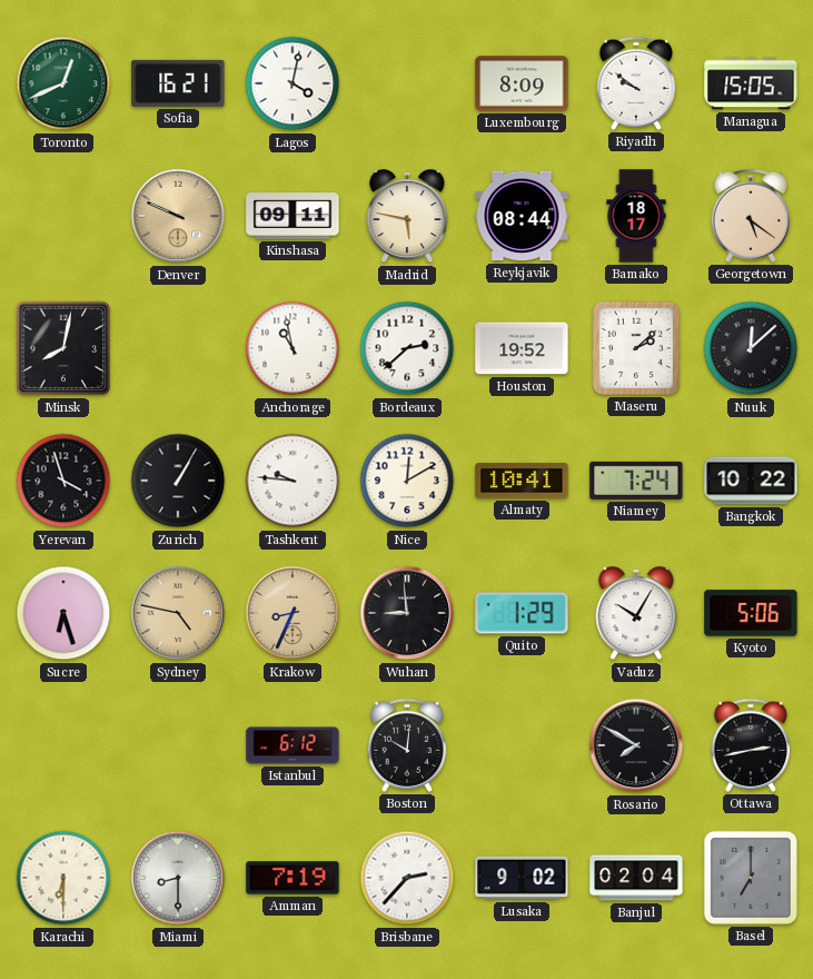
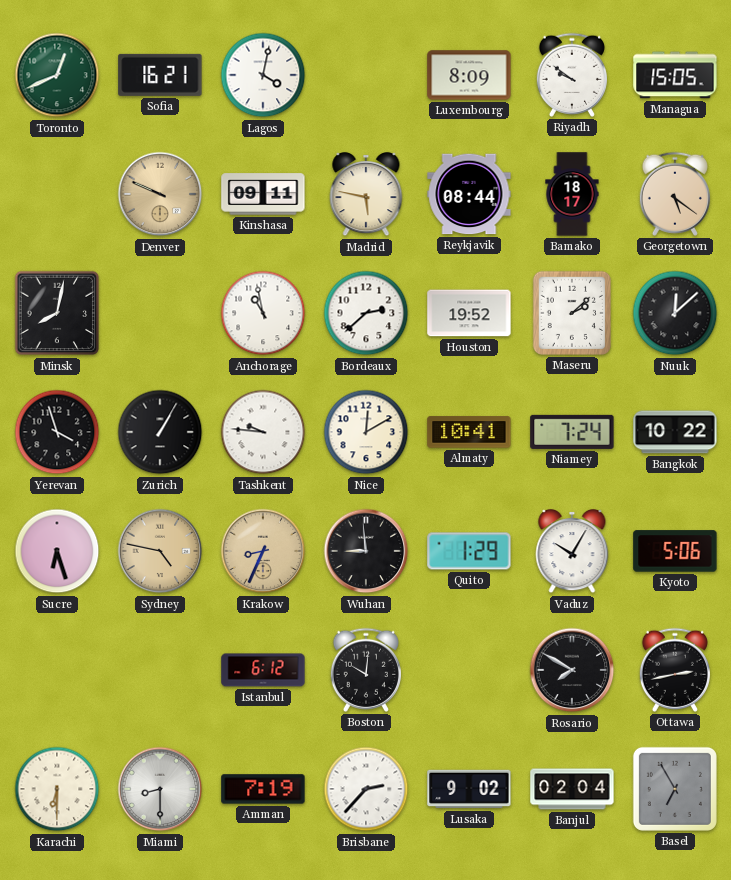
Basel: 7:00 -> 6:55
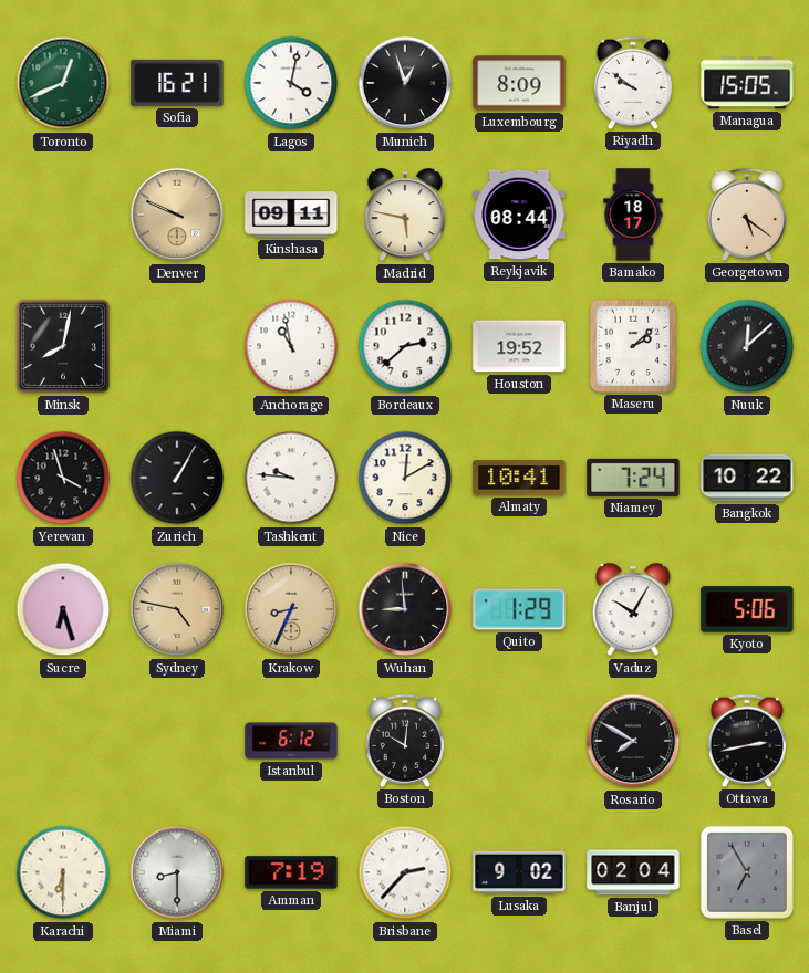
Munich: none -> 12:57
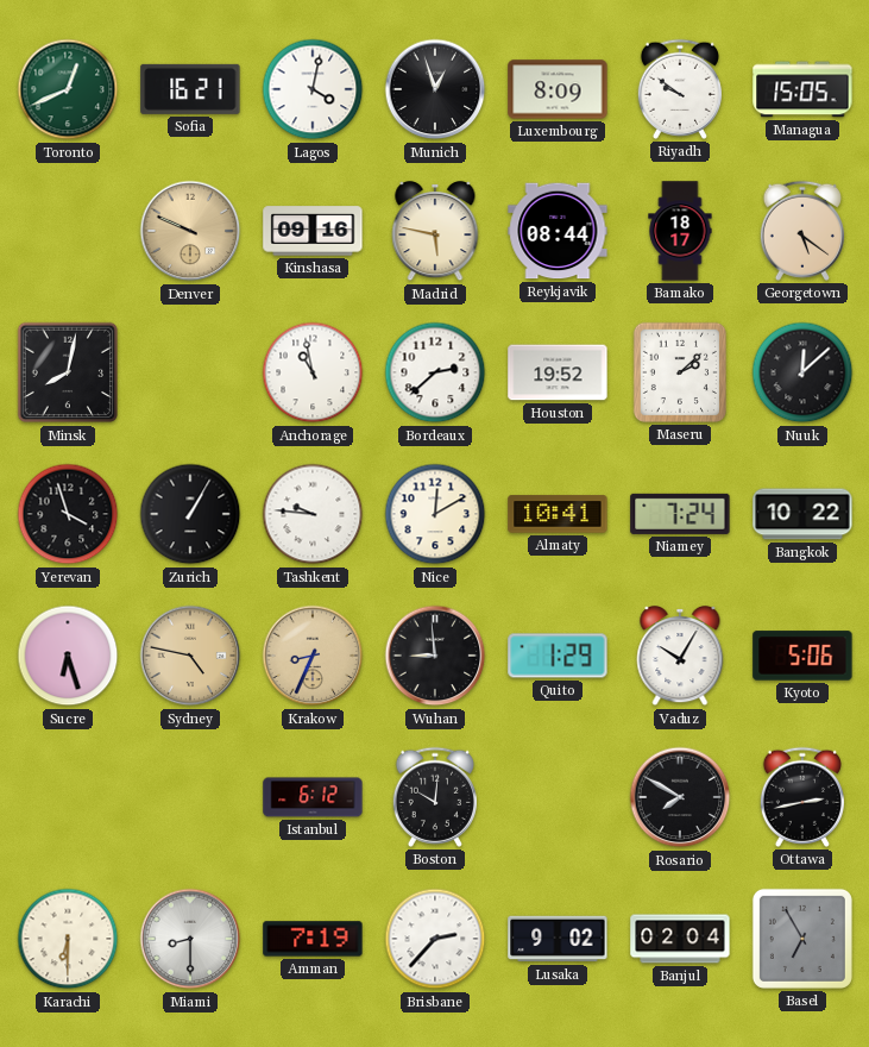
Kinshasa: 09:11 -> 09:16
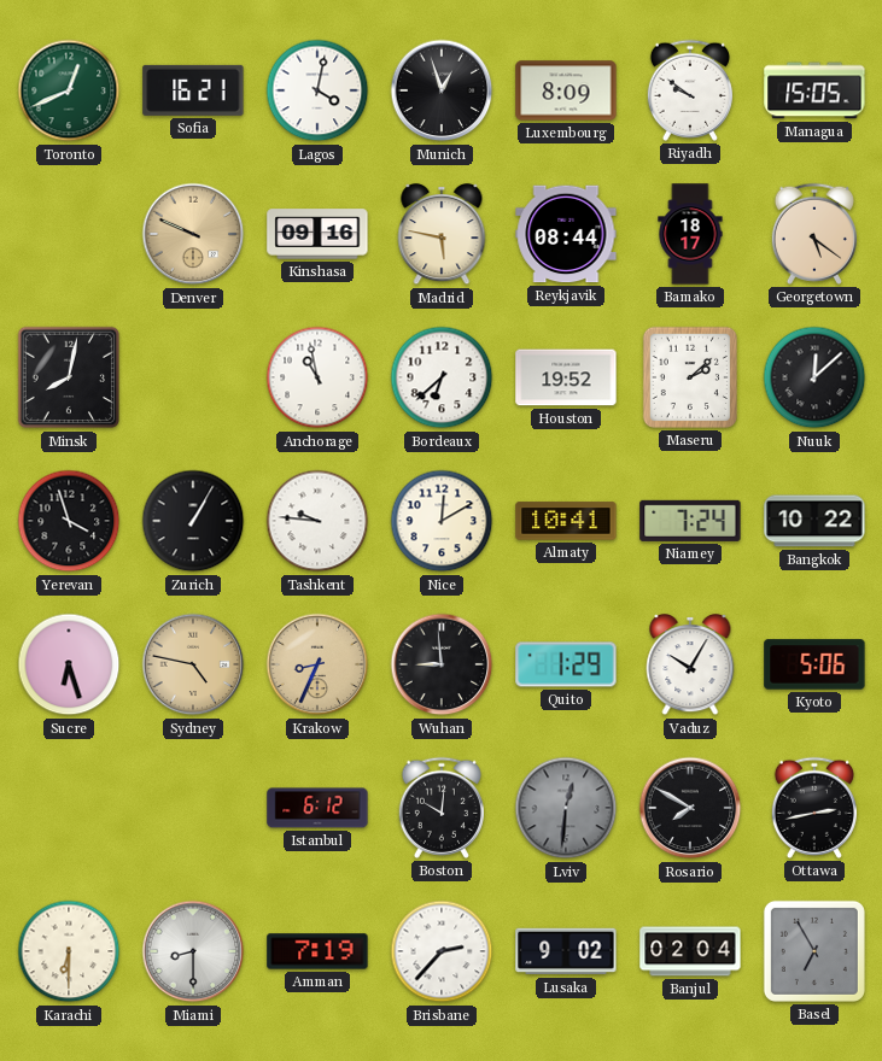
Bordeaux: 2:38 -> 6:38
Lviv: none -> 12:31
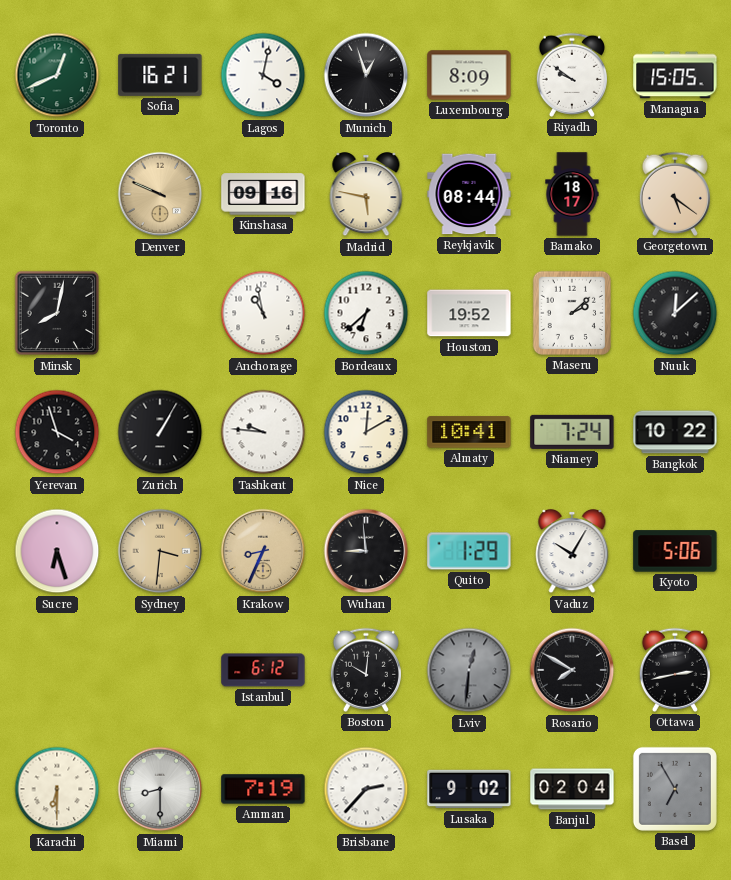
Sydney: 4:47 -> 3:31
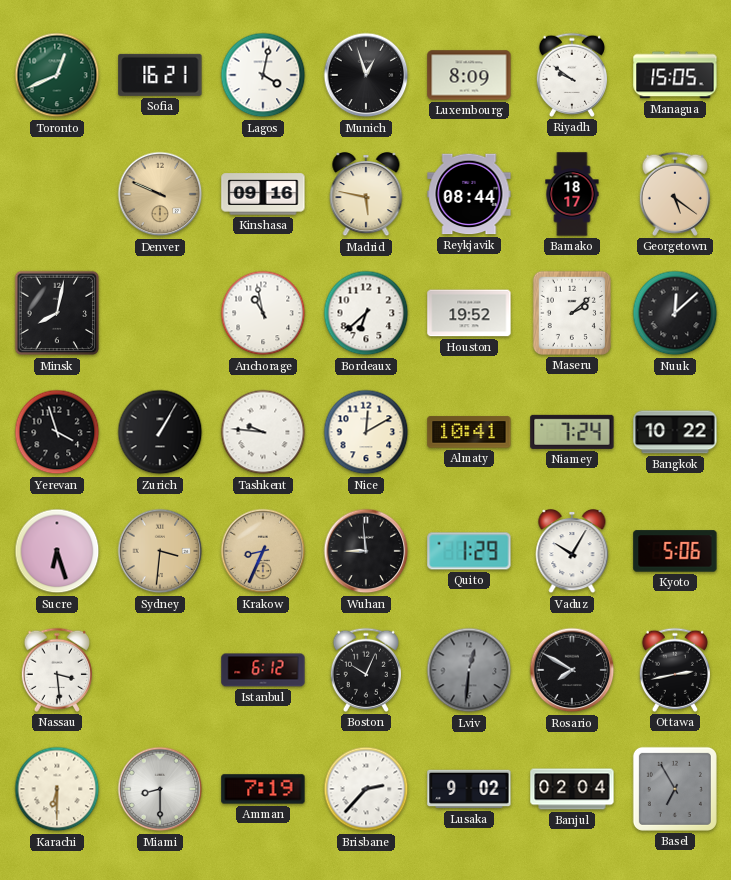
Nassau: none -> 3:29
Boston: 10:01 -> 10:04
